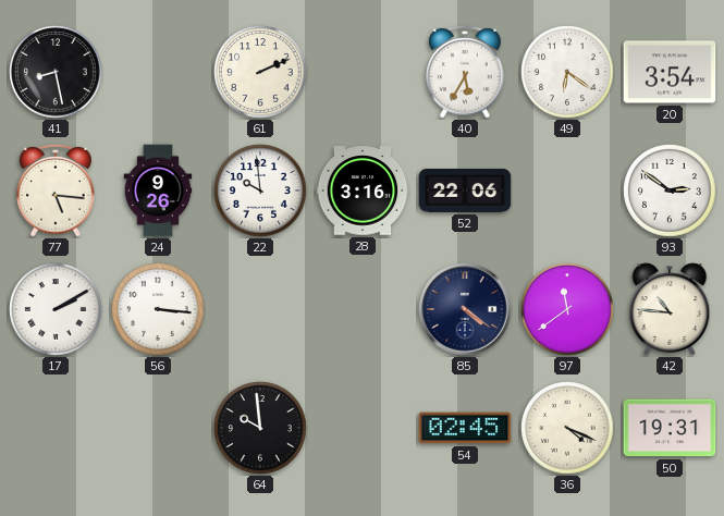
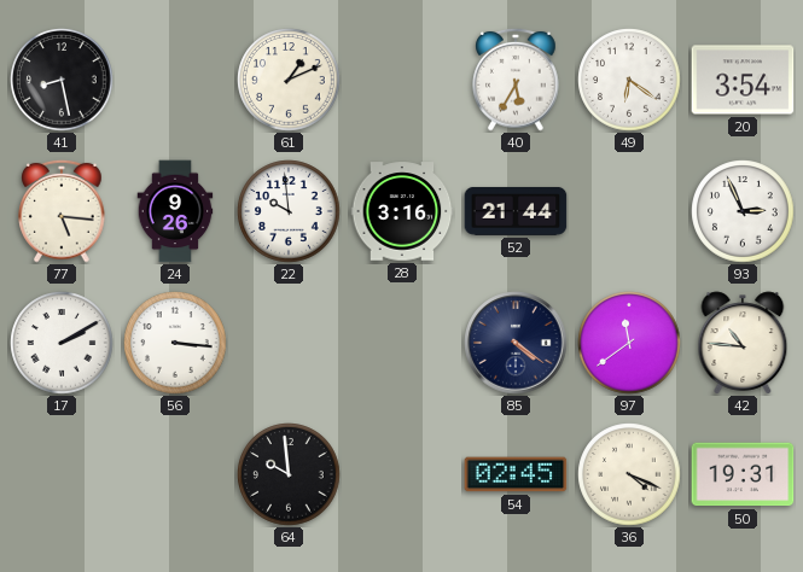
61: 2:11 -> 1:11
52: 22:06 -> 21:44
93: 2:51 -> 2:56
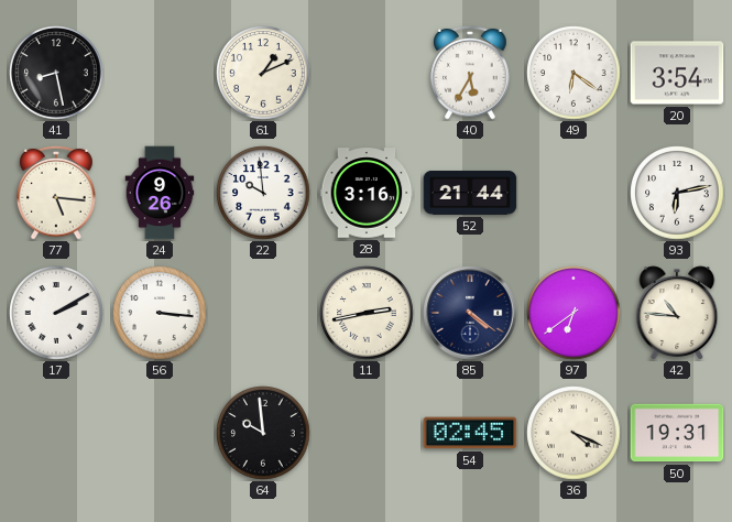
93: 2:56 -> 6:13
11: none -> 2:43
97: 11:39 -> 6:39
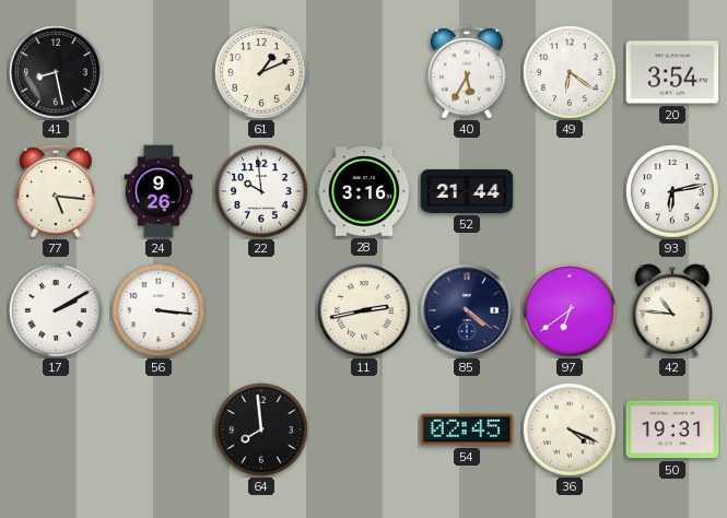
64: 9:59 -> 7:59
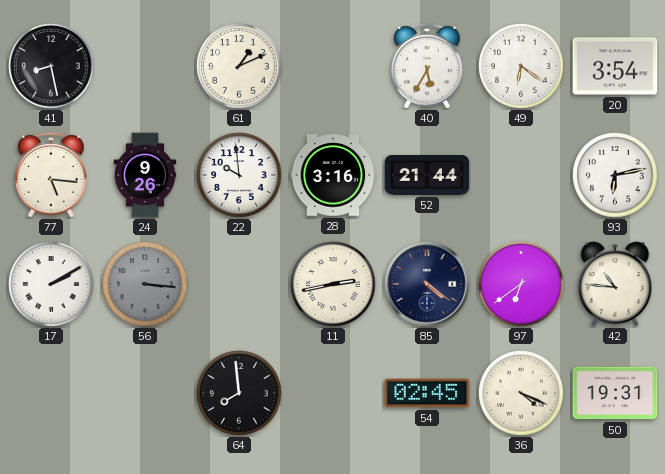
56 dial: white -> grey
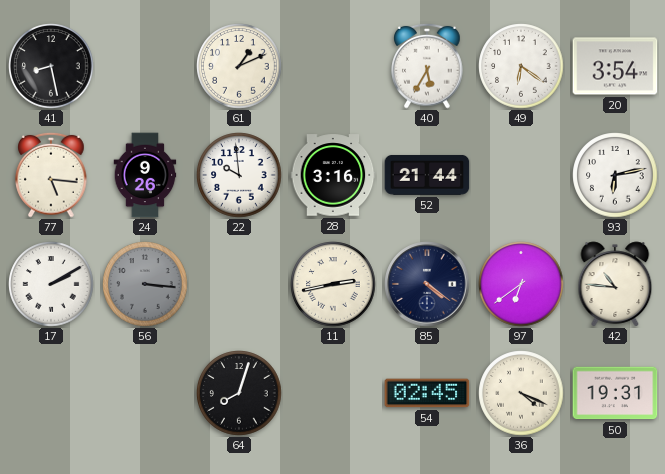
64: 7:59 -> 8:03
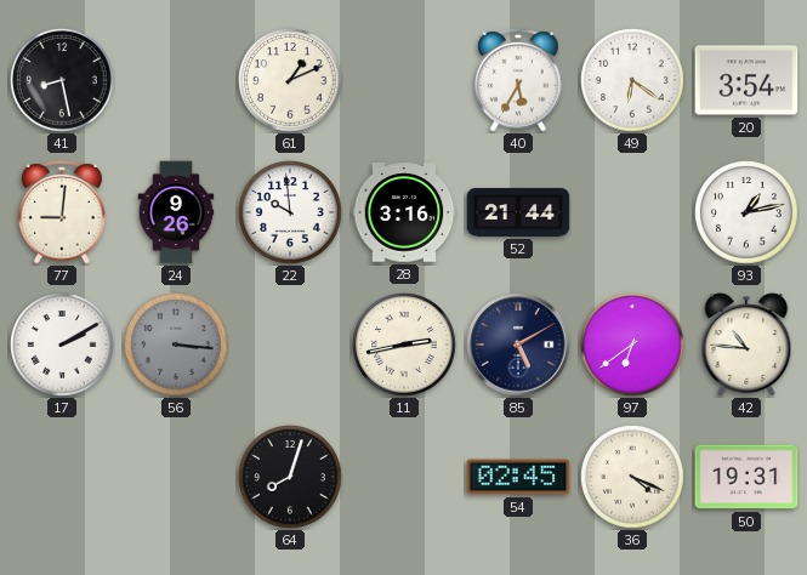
77: 5:16 -> 9:01
93: 6:13 -> 1:13
85: 4:21 -> 5:10
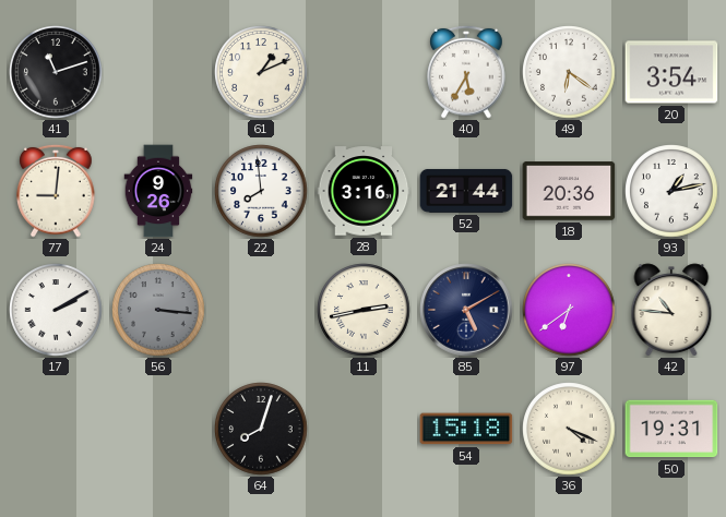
41: 8:28 -> 11:12
22: 9:59 -> 7:59
18: none -> 20:36
54: 02:45 -> 15:18
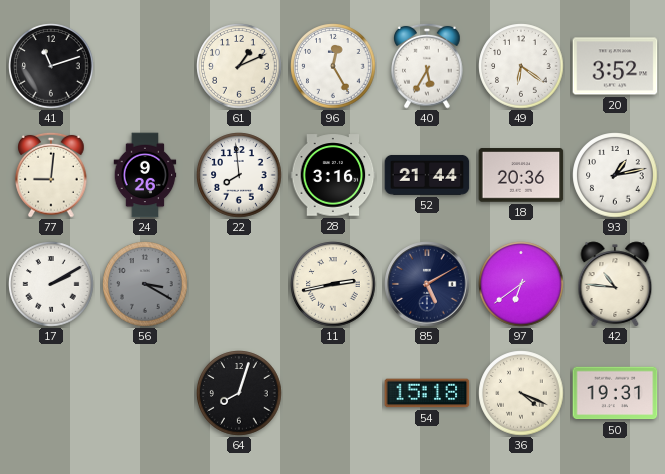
96: none -> 12:25
20: 3:54 -> 3:52
56: 3:16 -> 3:20
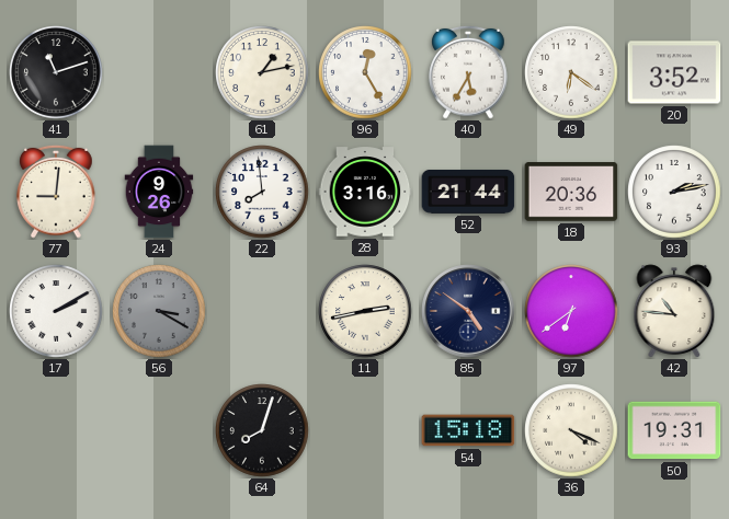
61: 1:11 -> 1:13
93: 1:13 -> 2:13
85: 5:10 -> 4:51
